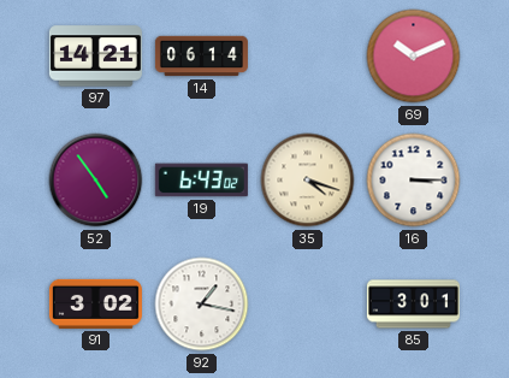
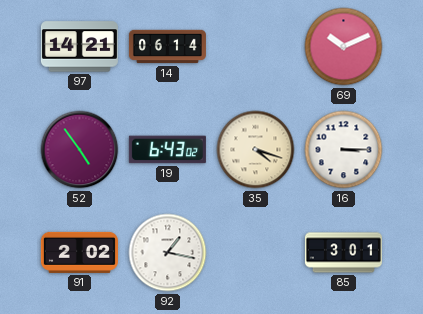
91: 3:02 -> 2:02
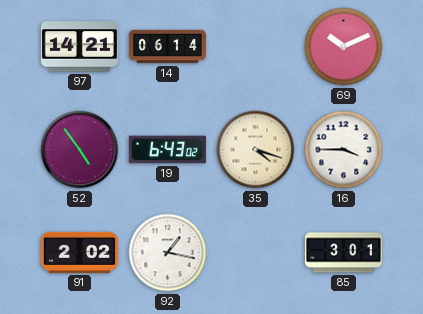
16: 3:15 -> 3:45
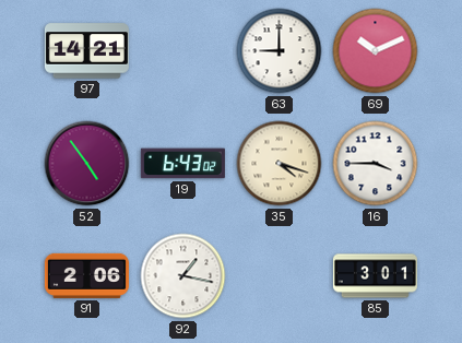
14: 06:14 -> none
63: none -> 9:00
91: 2:02 -> 2:06
